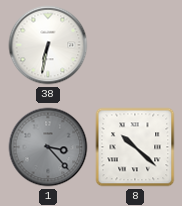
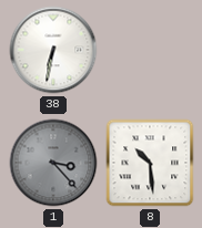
8: 10:22 -> 10:29
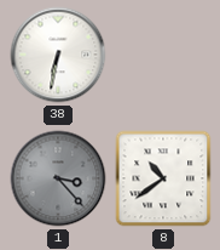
8: 10:29 -> 10:39
